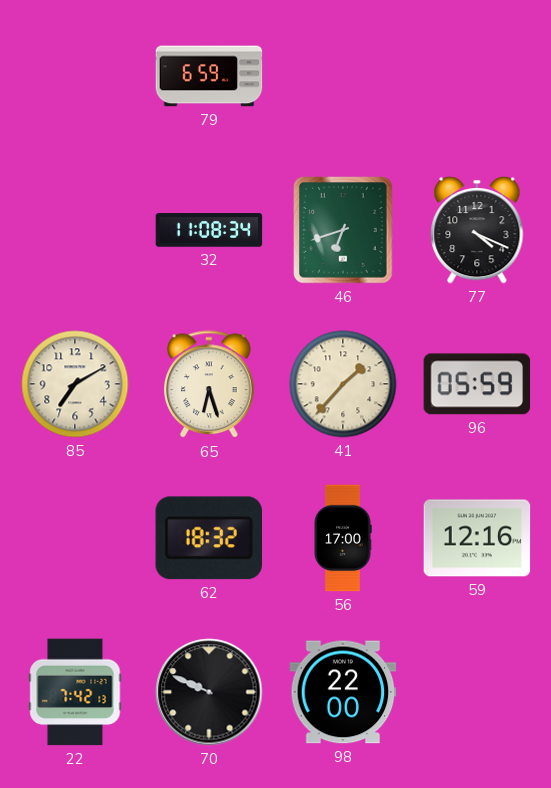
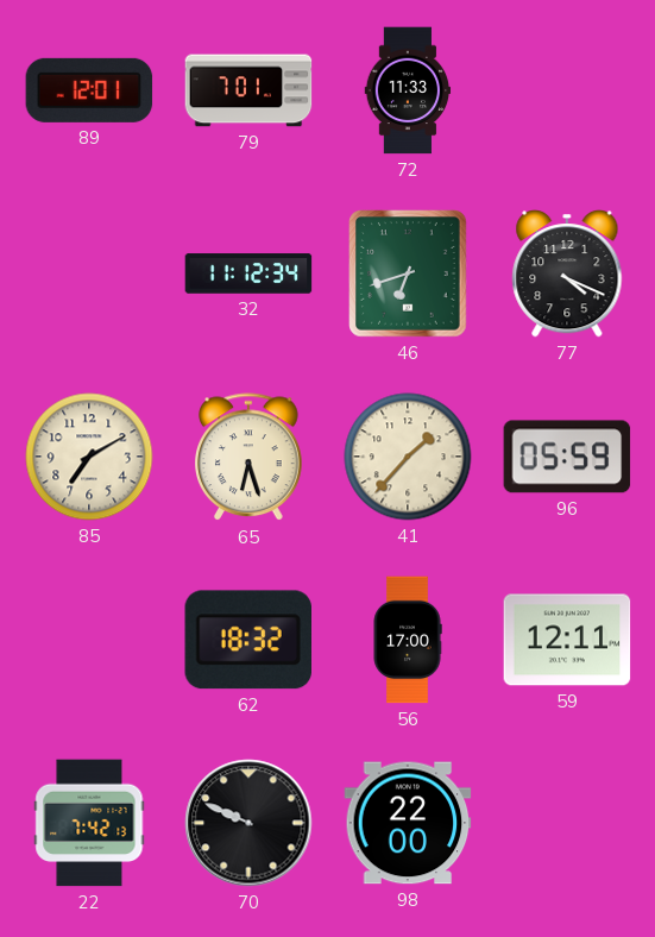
89: none -> 12:01
79: 6:59 -> 7:01
72: none -> 11:33
32: 11:08 -> 11:12
59: 12:16 -> 12:11
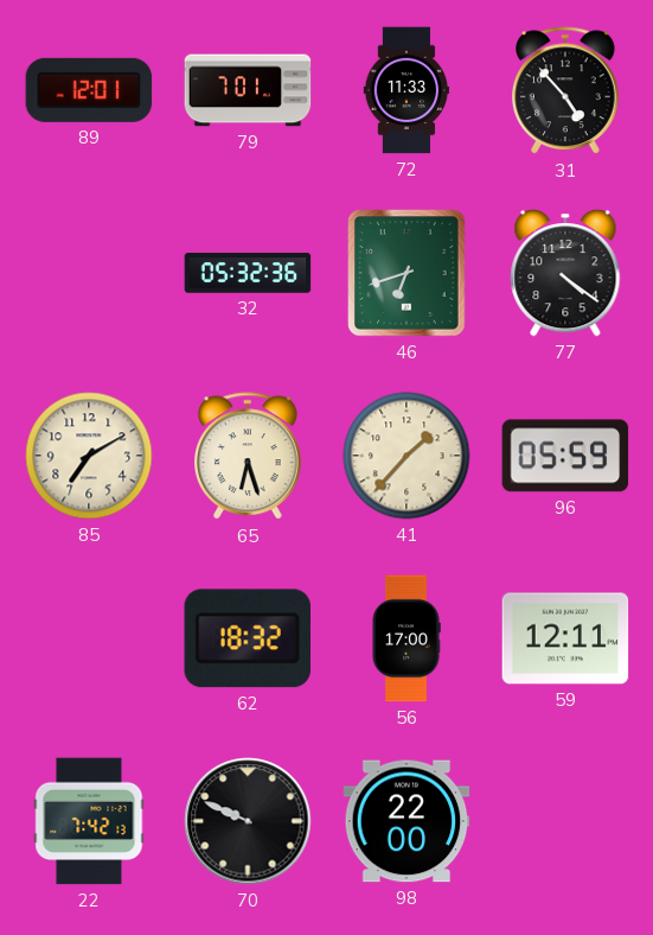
31: none -> 4:53
32: 11:12 -> 05:32
77: 4:19 -> 4:21
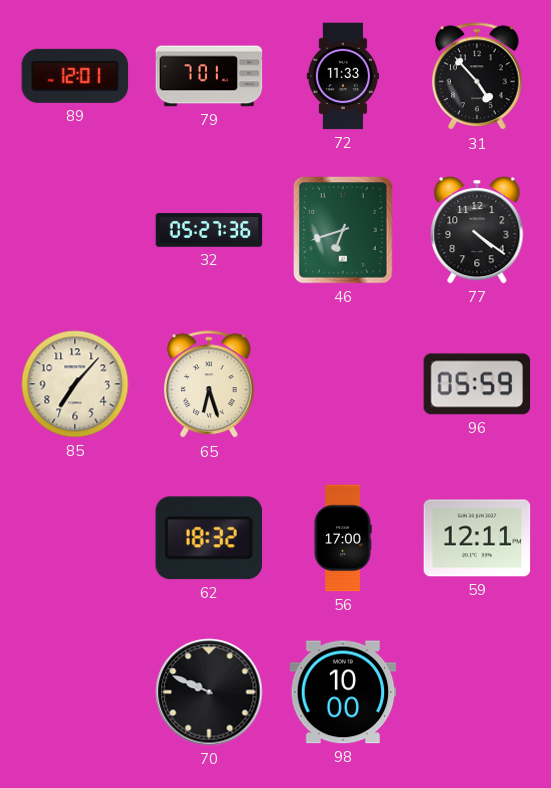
32: 05:32 -> 05:27
85: 7:10 -> 7:07
41: 1:37 -> none
22: 7:42 -> none
98: 22:00 -> 10:00
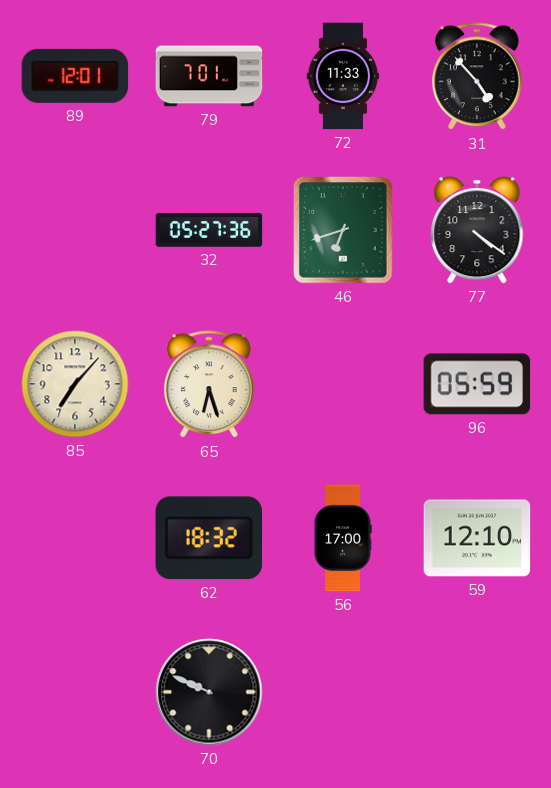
59: 12:11 -> 12:10
98: 10:00 -> none
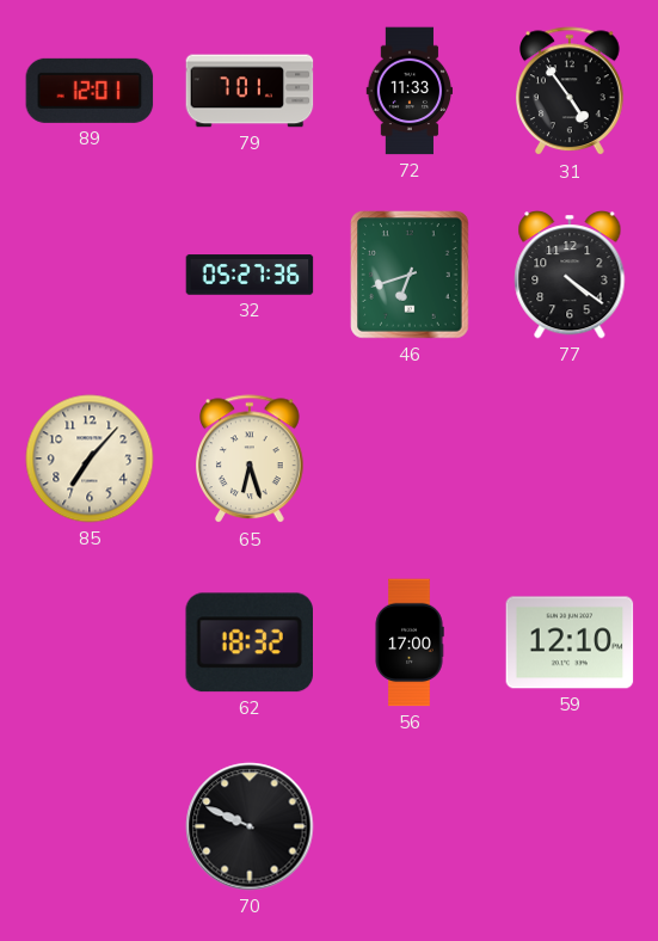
31: 4:53 -> 4:54
96: 05:59 -> none
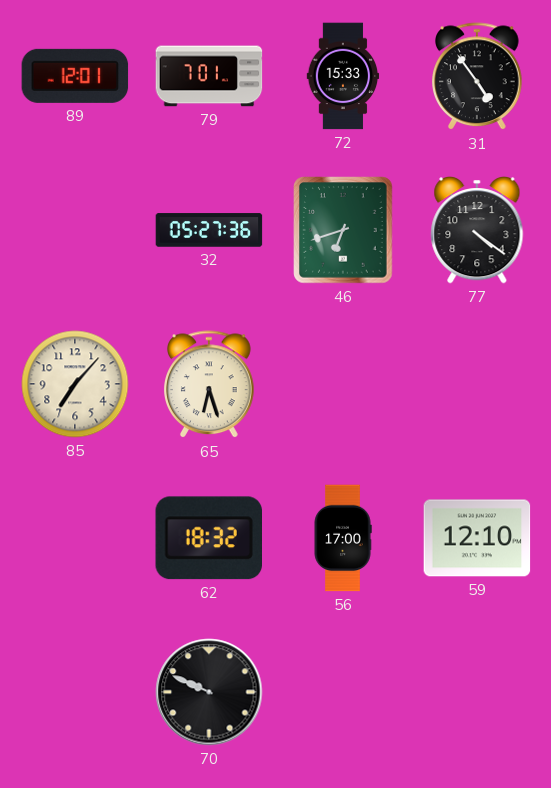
72: 11:33 -> 15:33
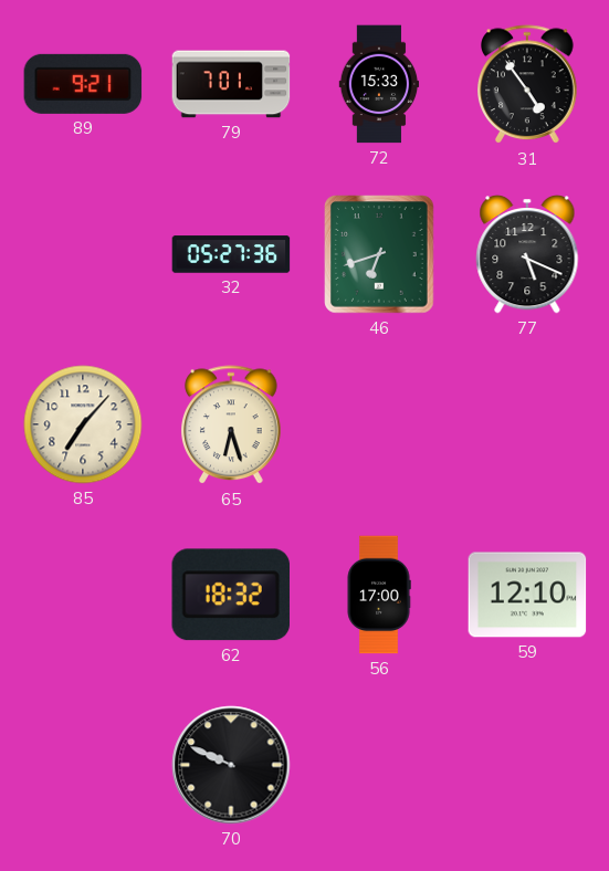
89: 12:01 -> 9:21
77: 4:21 -> 5:19
